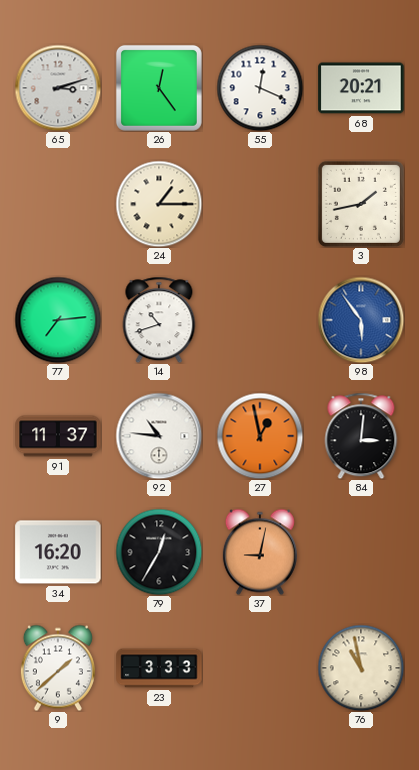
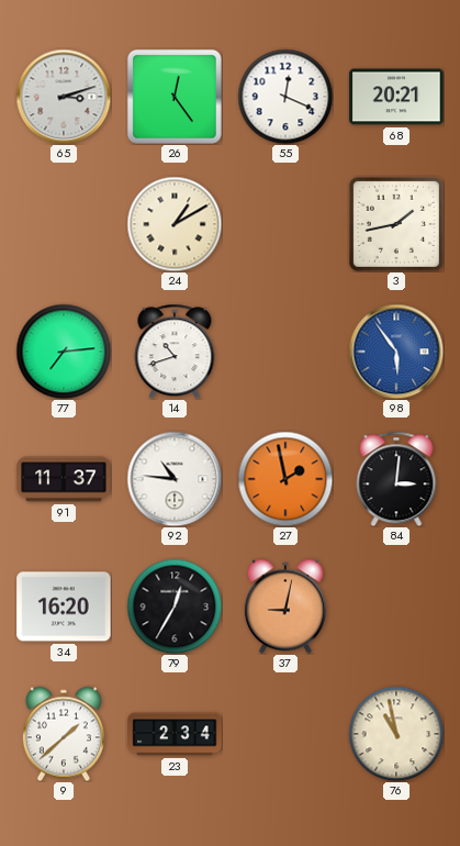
24: 1:15 -> 1:10
27: 12:58 -> 1:58
23: 3:33 -> 2:34
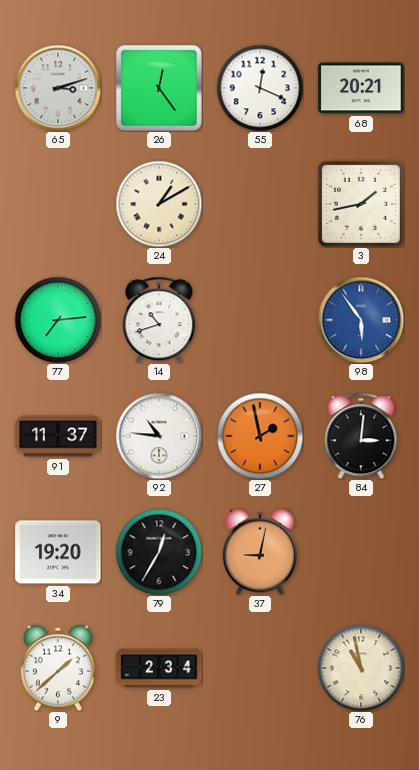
34: 16:20 -> 19:20
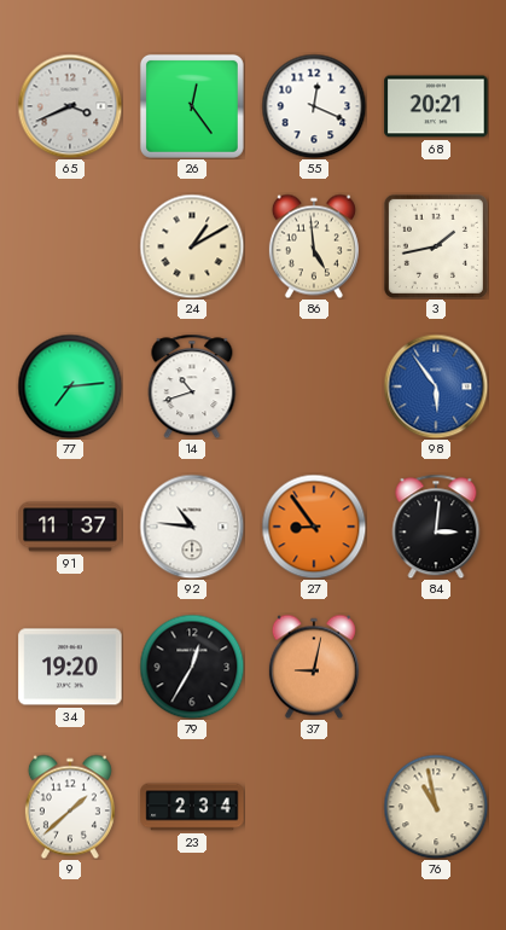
65: 3:12 -> 3:41
86: none -> 4:59
27: 1:58 -> 8:54
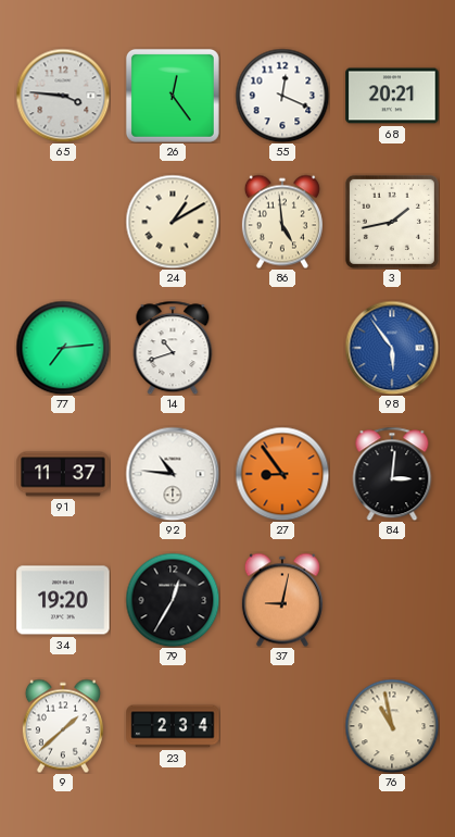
65: 3:41 -> 3:46
